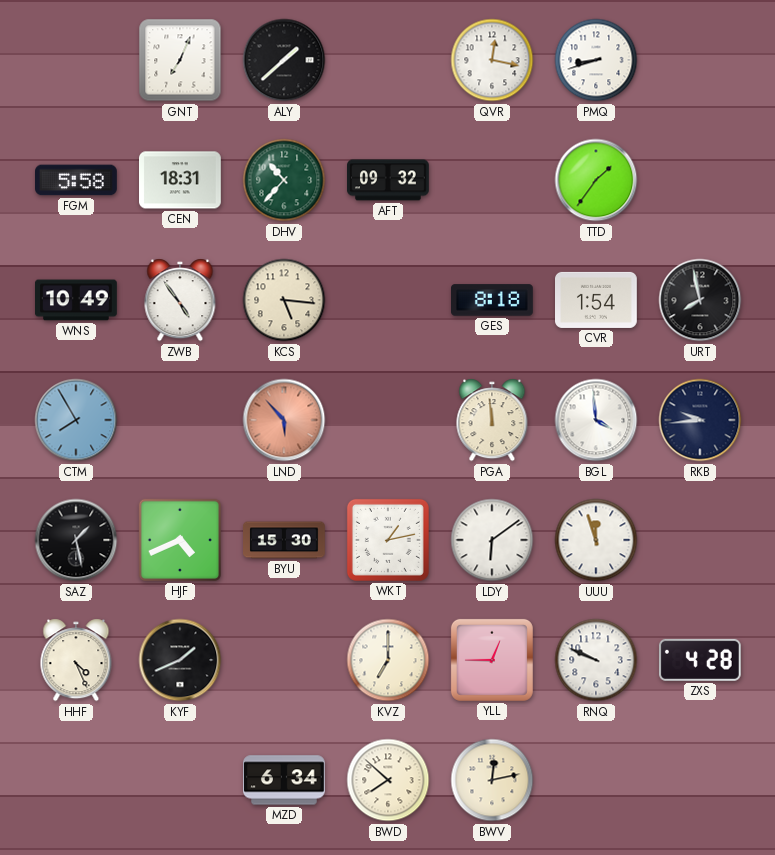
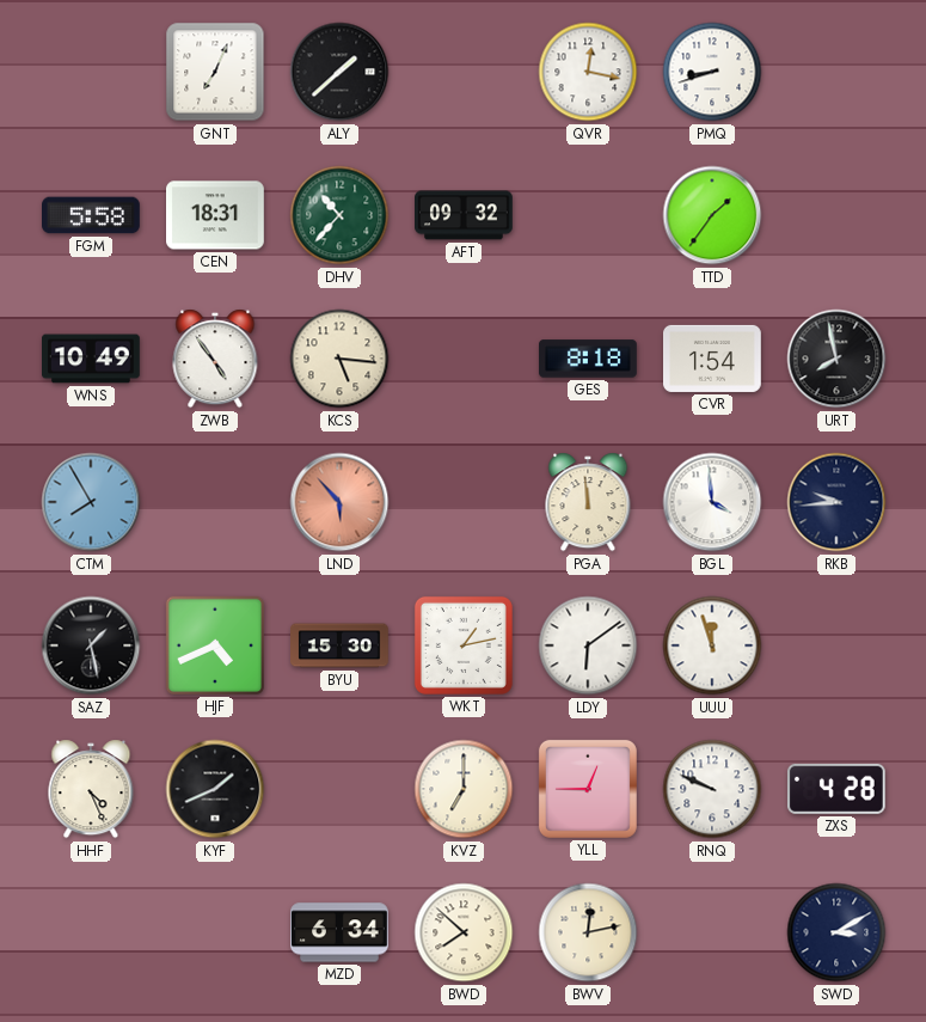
SWD: none -> 3:10
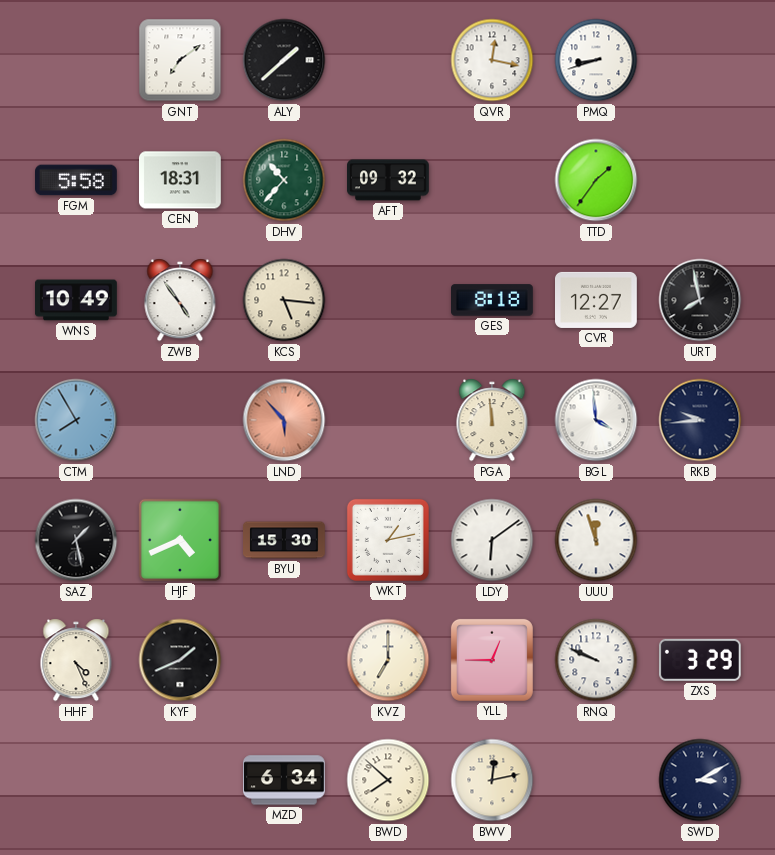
GNT: 7:04 -> 7:09
CVR: 1:54 -> 12:27
ZXS: 4:28 -> 3:29
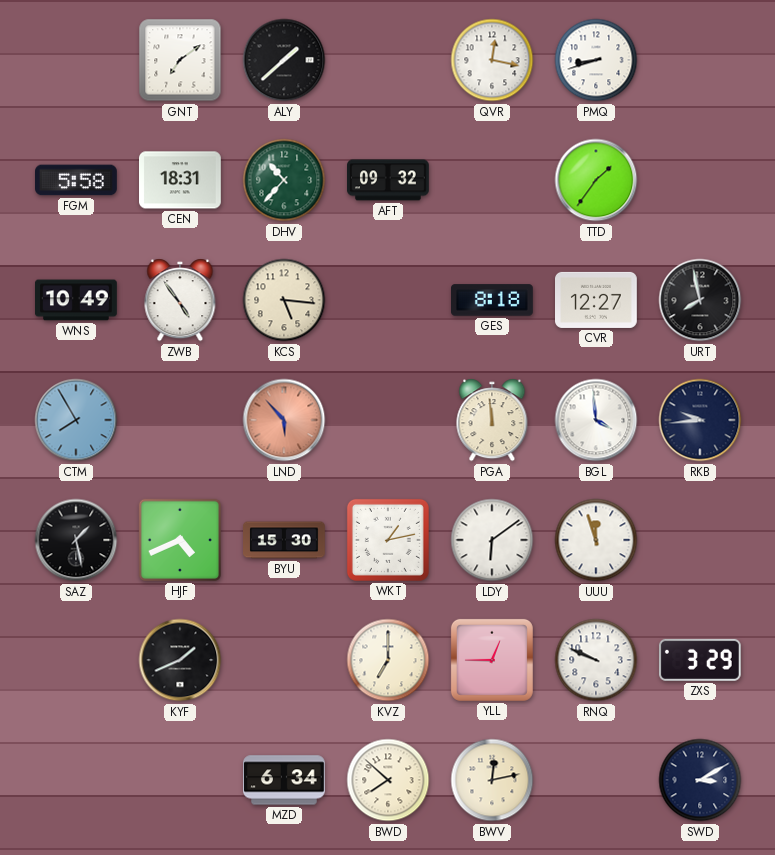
HHF: 4:26 -> none
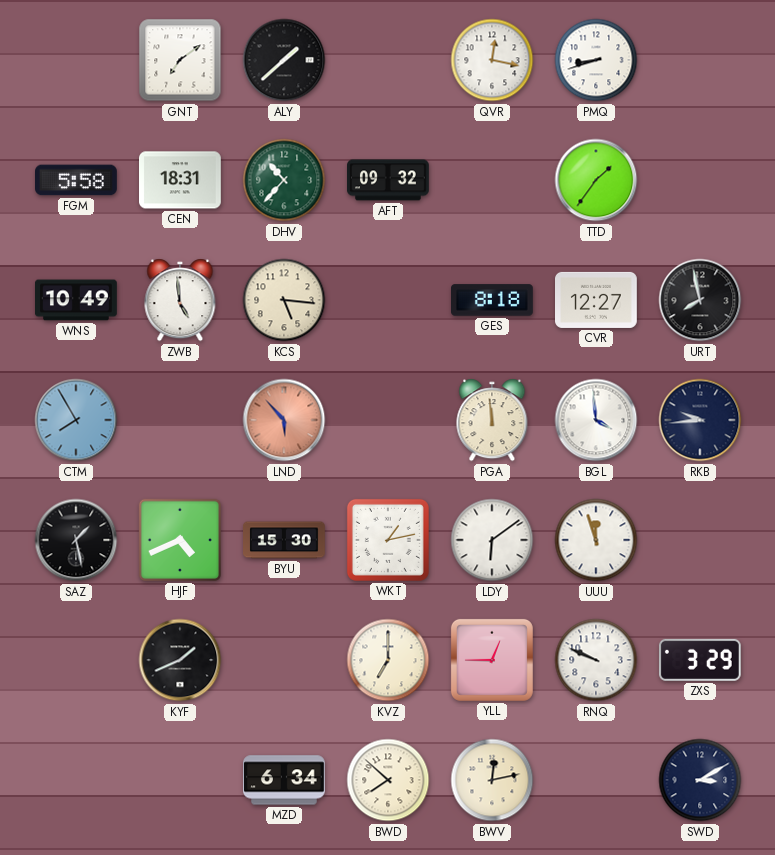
ZWB: 4:54 -> 4:59
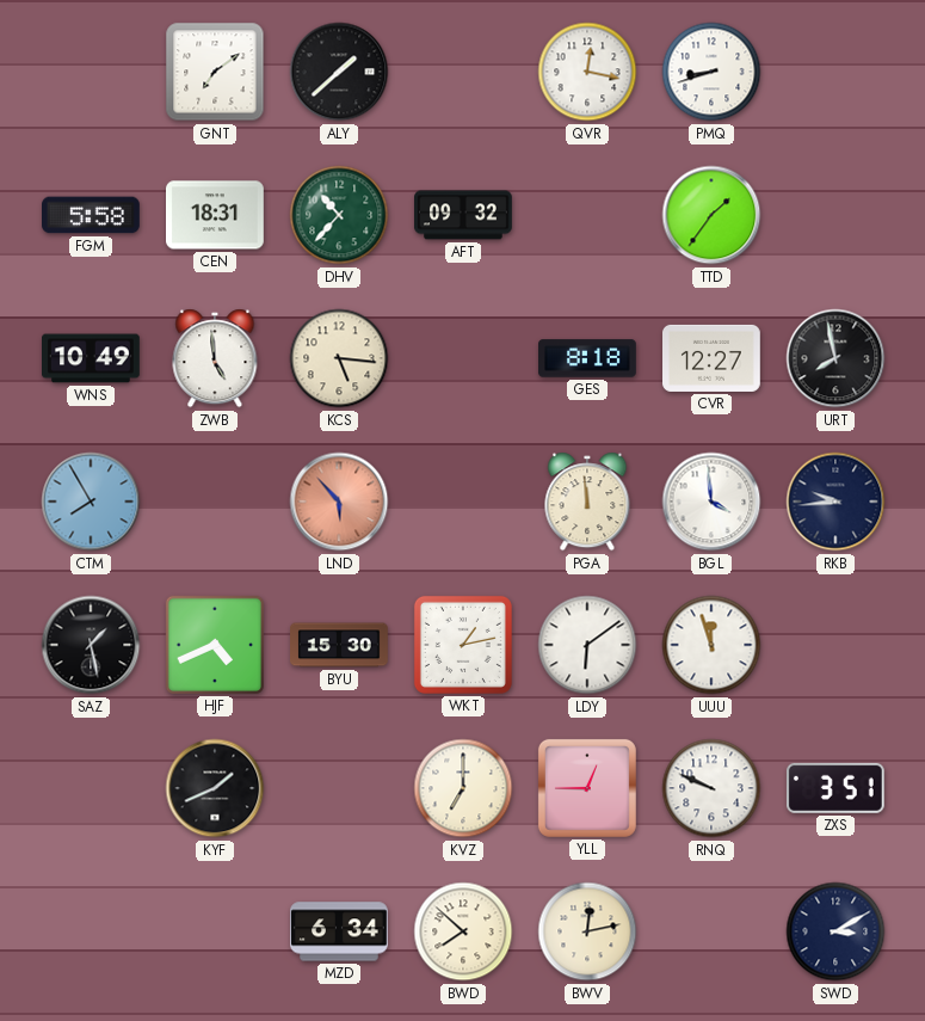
ZXS: 3:29 -> 3:51
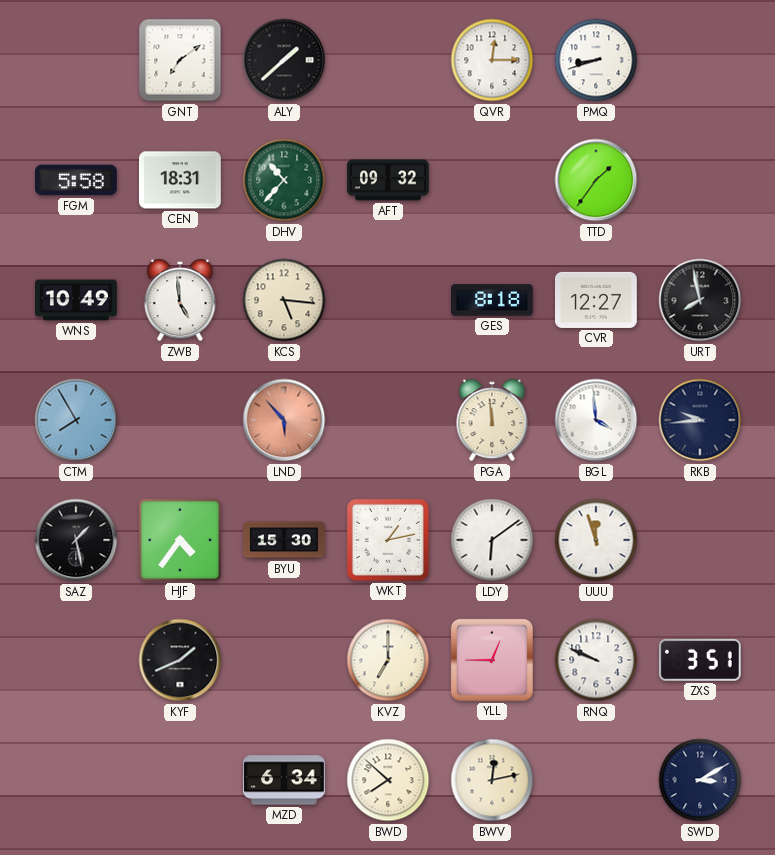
QVR: 12:17 -> 12:15
HJF: 4:41 -> 4:36
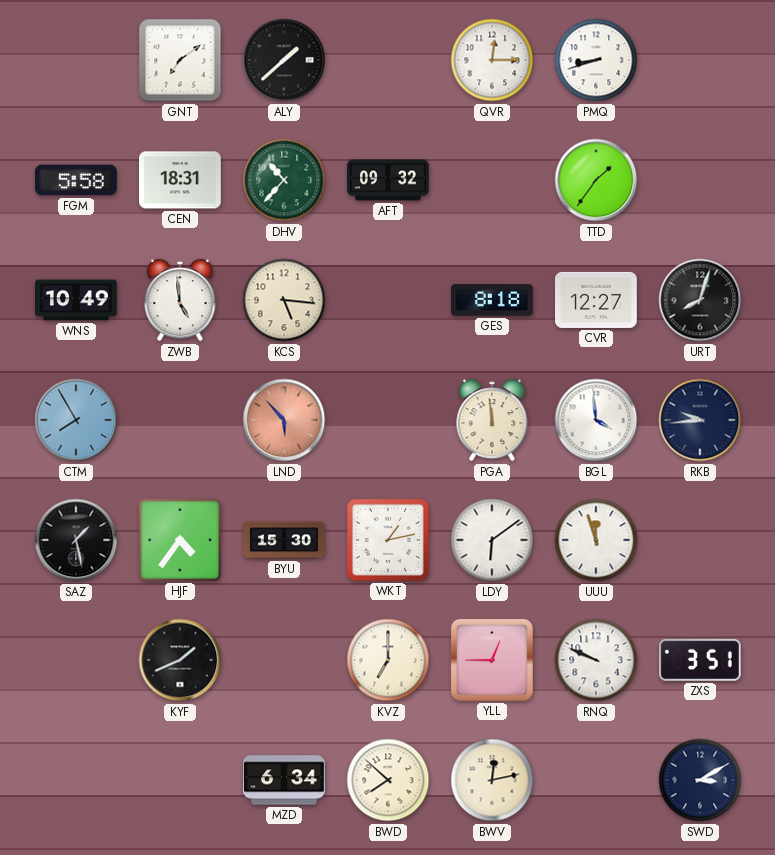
URT: 7:58 -> 8:03
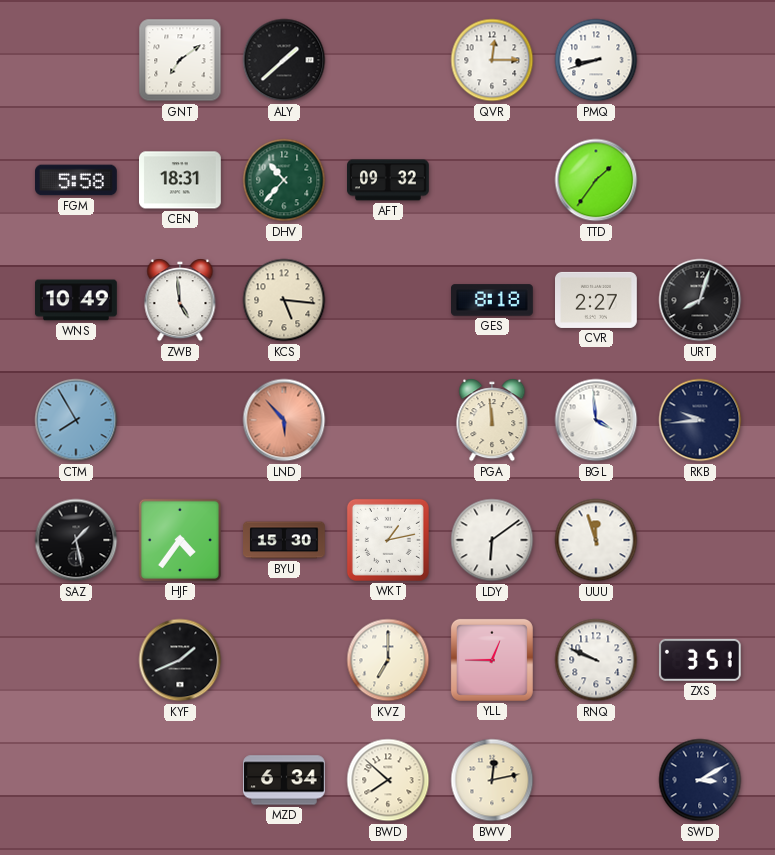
CVR: 12:27 -> 2:27
